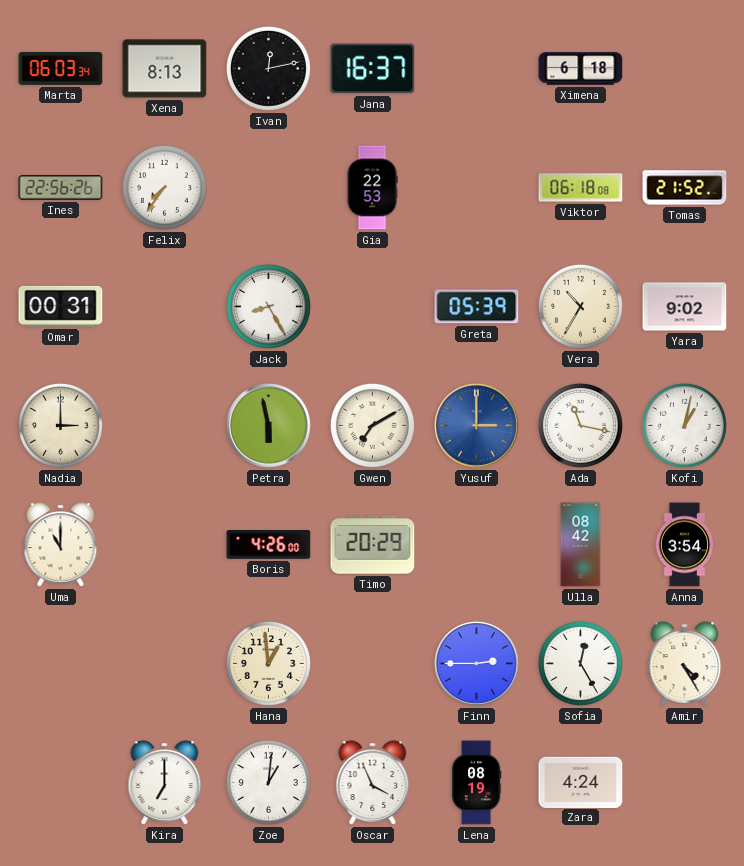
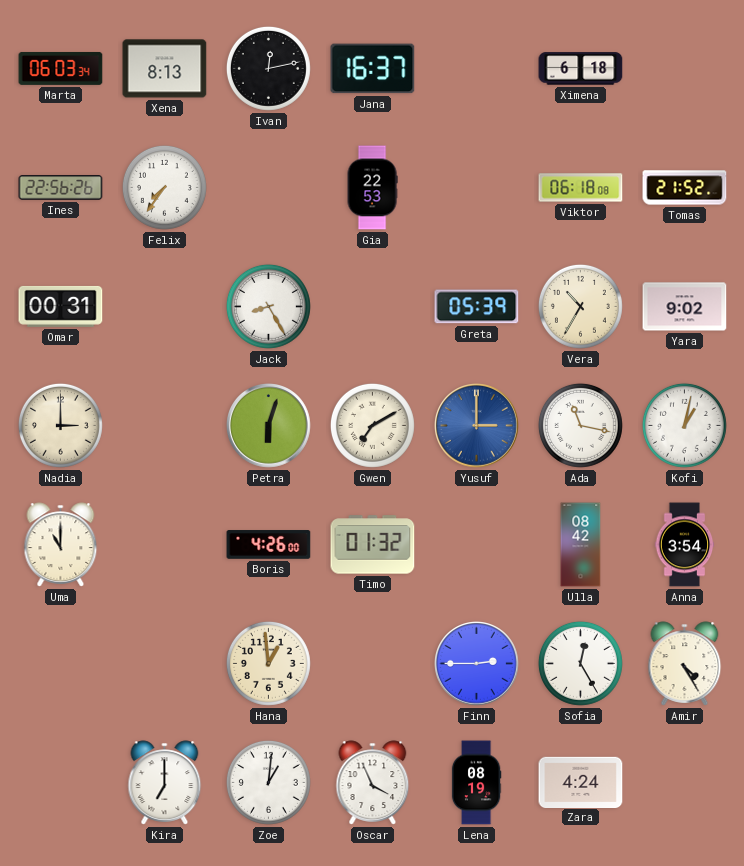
Petra: 5:58 -> 6:03
Timo: 20:29 -> 01:32
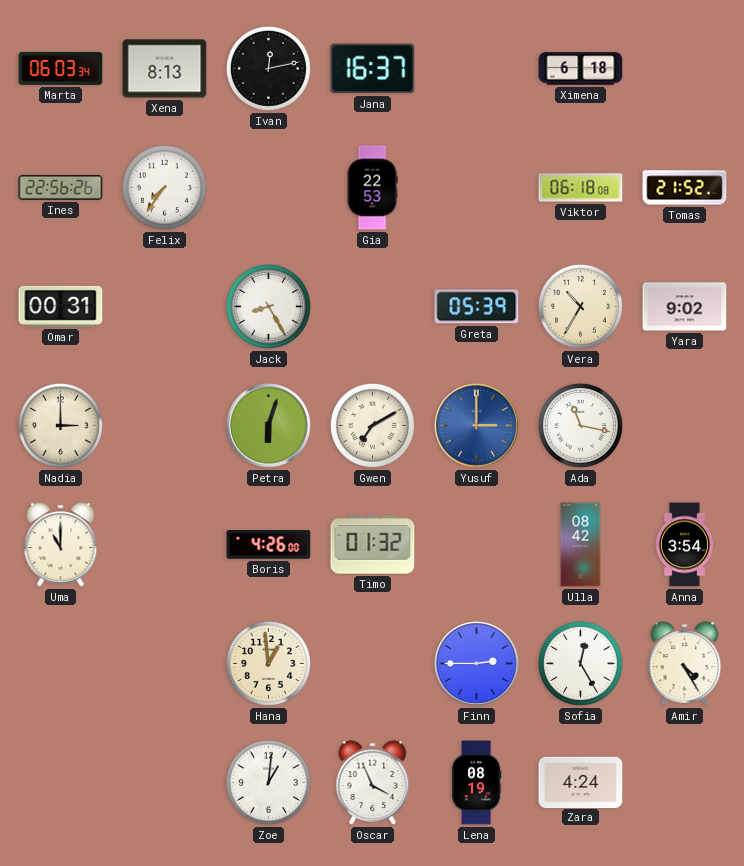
Kofi: 1:02 -> none
Kira: 7:00 -> none
